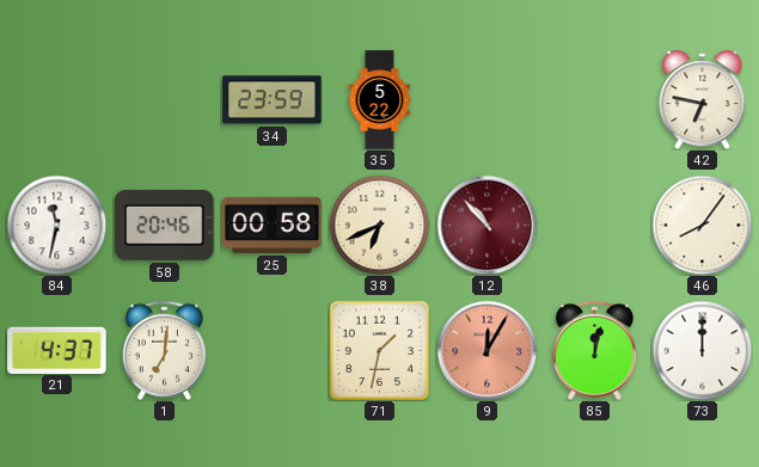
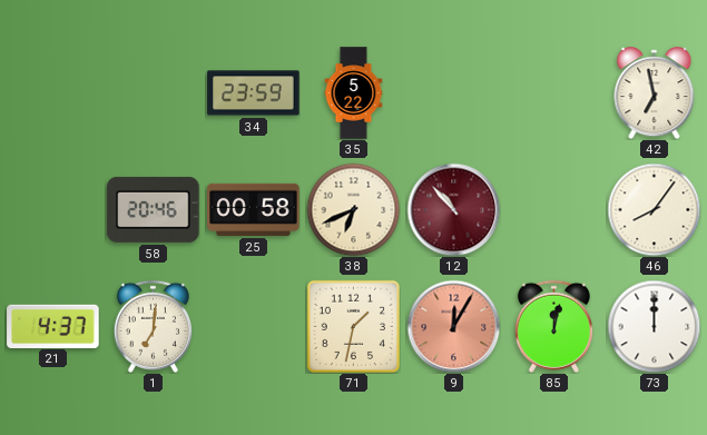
42: 6:47 -> 6:58
84: 11:32 -> none
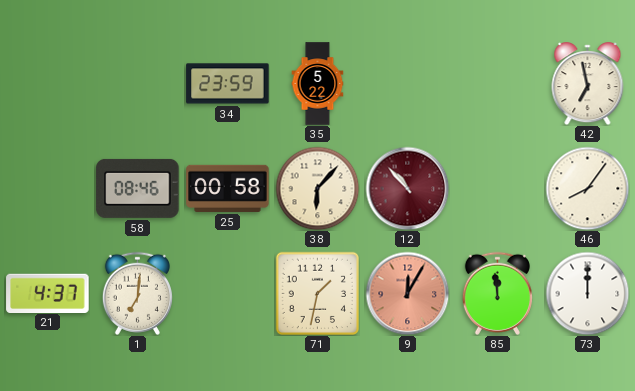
58: 20:46 -> 08:46
38: 6:41 -> 6:07
85: 12:02 -> 11:59
